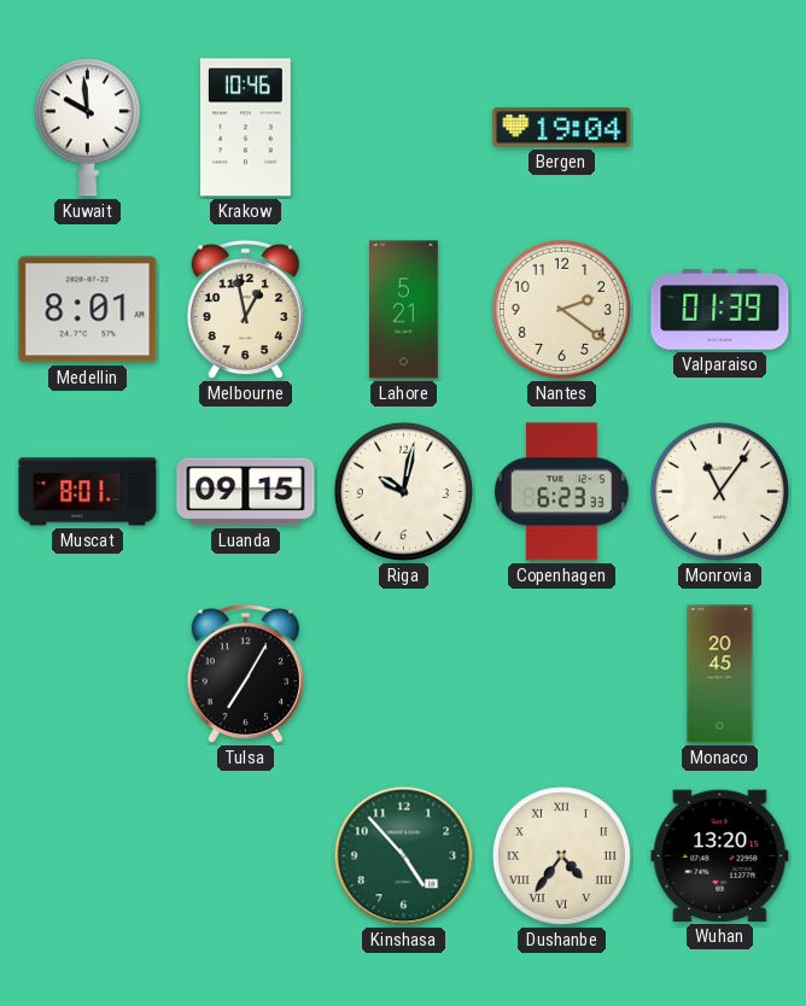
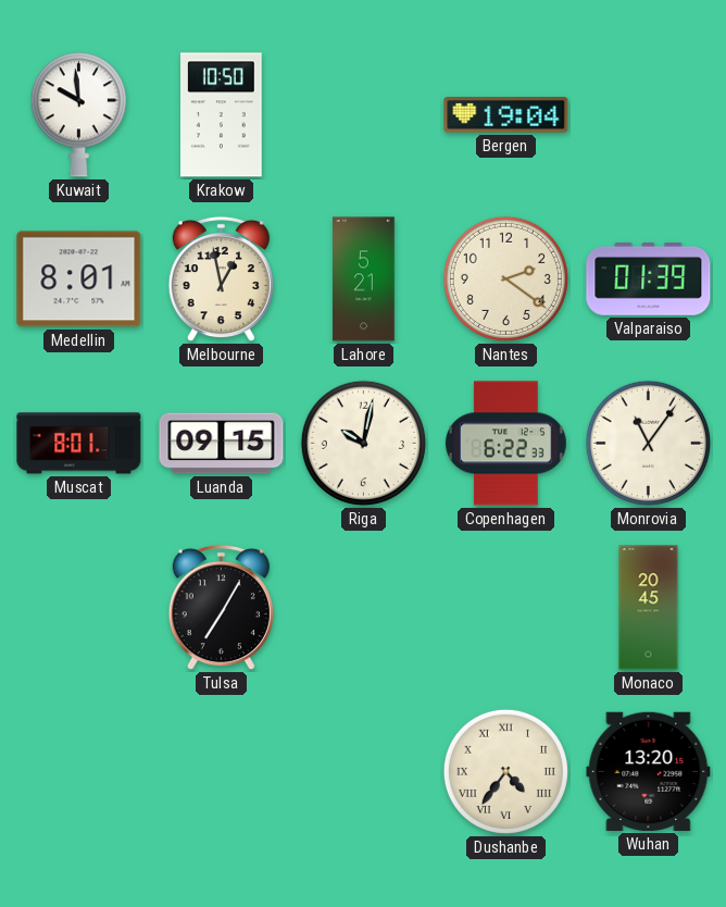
Krakow: 10:46 -> 10:50
Copenhagen: 6:23 -> 6:22
Kinshasa: 4:53 -> none
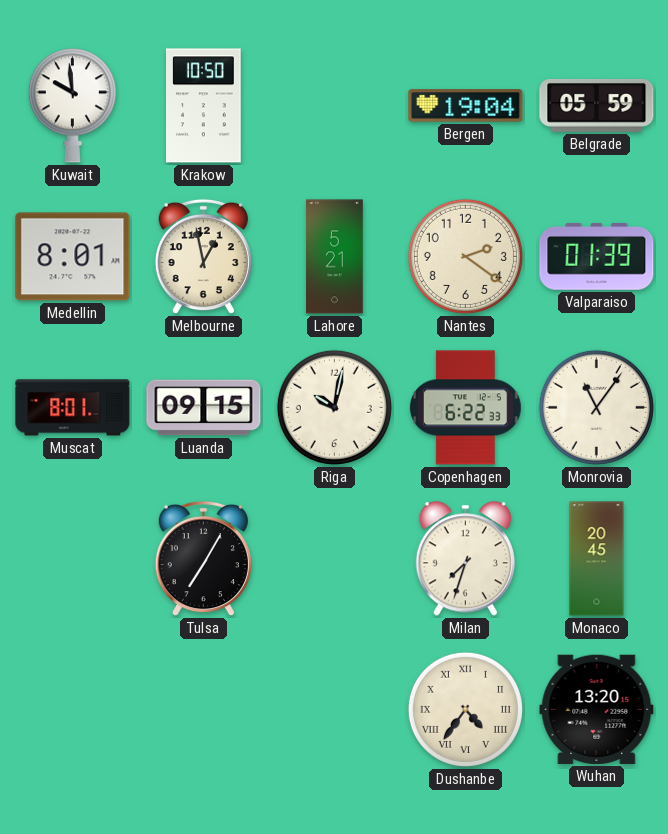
Belgrade: none -> 05:59
Milan: none -> 7:33
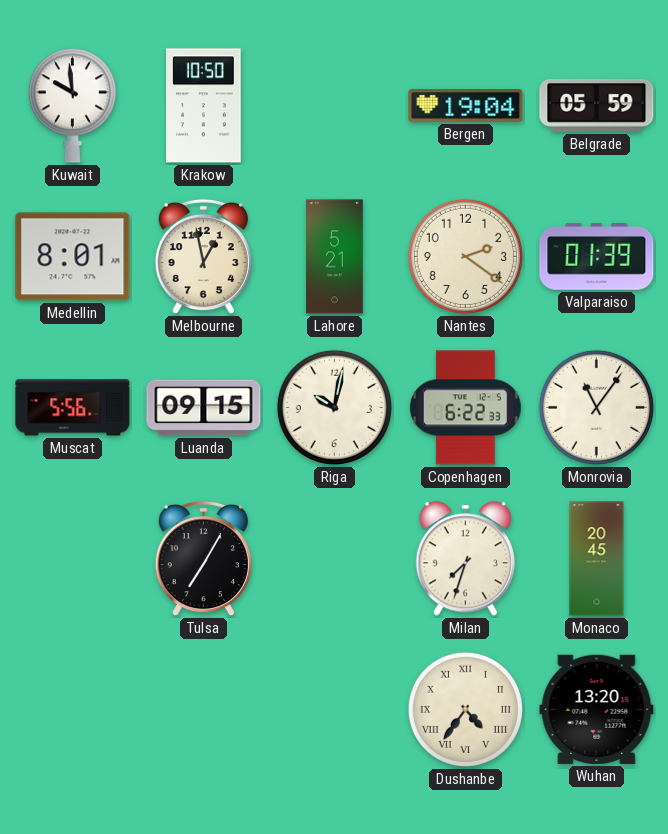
Muscat: 8:01 -> 5:56
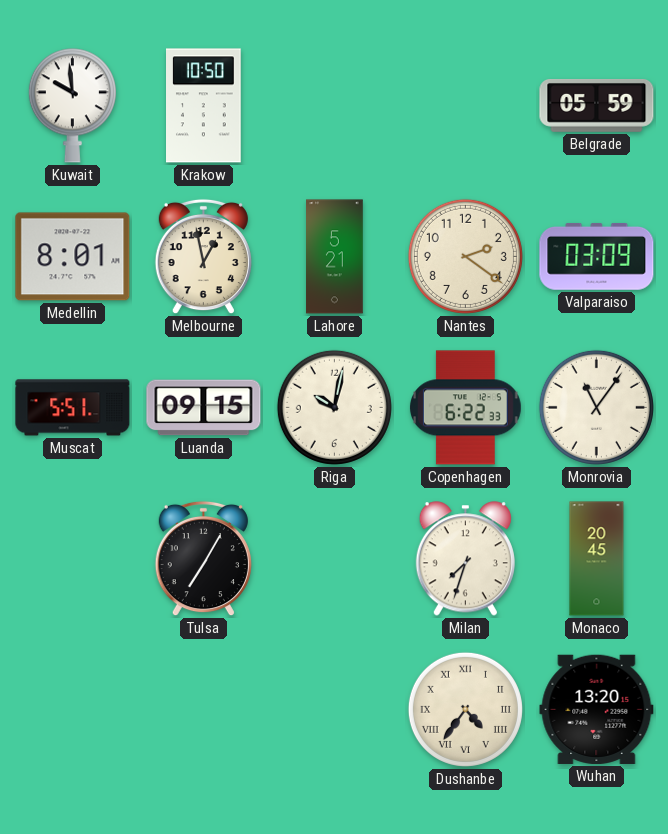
Bergen: 19:04 -> none
Valparaiso: 01:39 -> 03:09
Muscat: 5:56 -> 5:51
